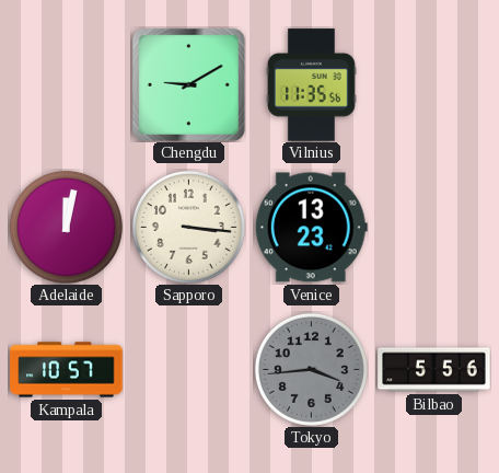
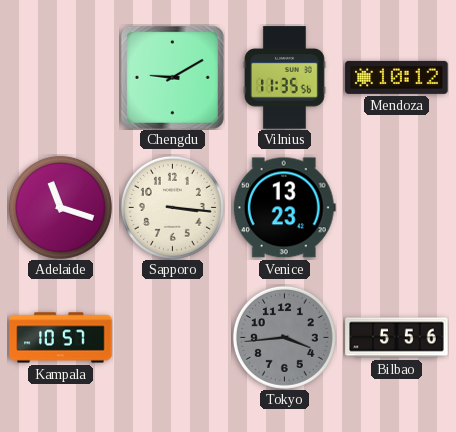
Mendoza: none -> 10:12
Adelaide: 12:02 -> 11:18
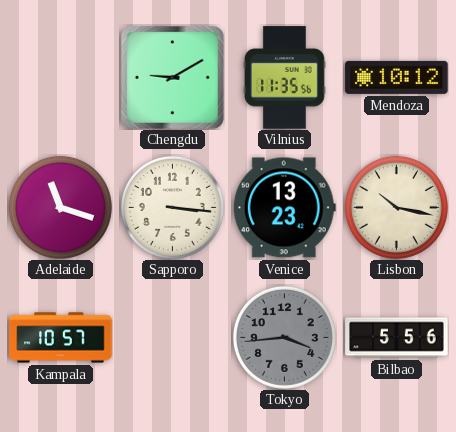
Lisbon: none -> 10:17
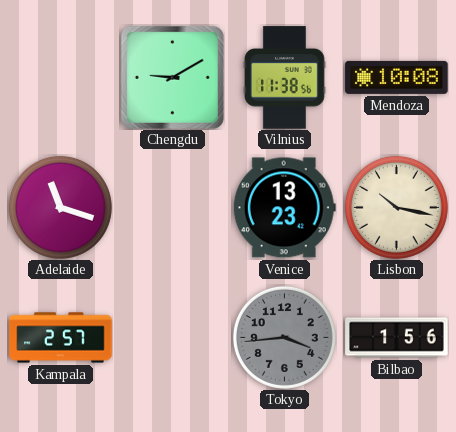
Vilnius: 11:35 -> 11:38
Mendoza: 10:12 -> 10:08
Sapporo: 3:16 -> none
Kampala: 10:57 -> 2:57
Bilbao: 5:56 -> 1:56
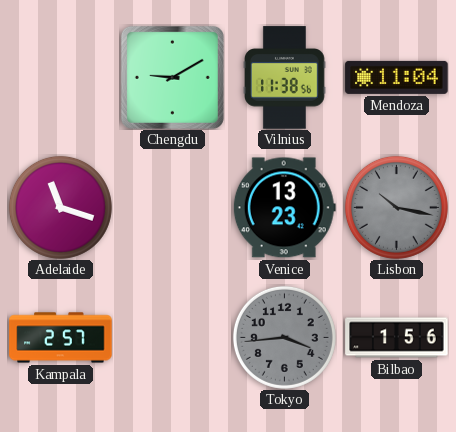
Mendoza: 10:08 -> 11:04
Lisbon dial: cream -> grey
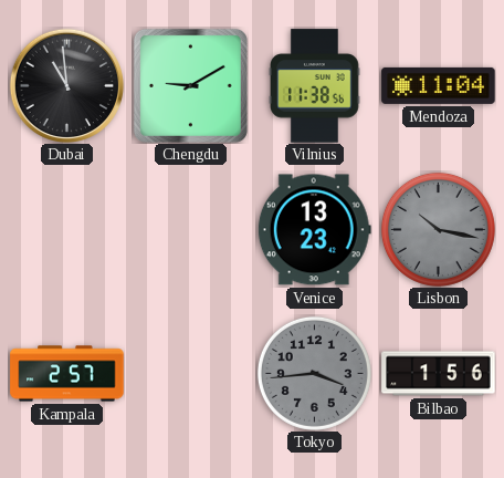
Dubai: none -> 10:59
Adelaide: 11:18 -> none
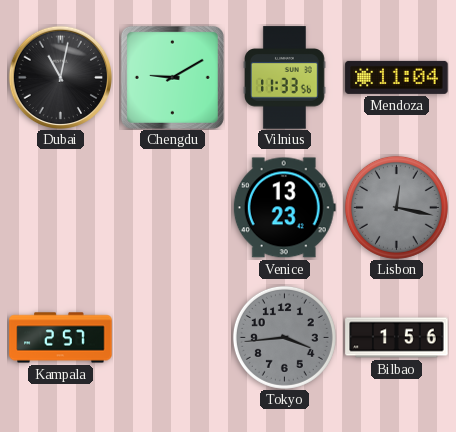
Dubai: 10:59 -> 11:02
Vilnius: 11:38 -> 11:33
Lisbon: 10:17 -> 12:17
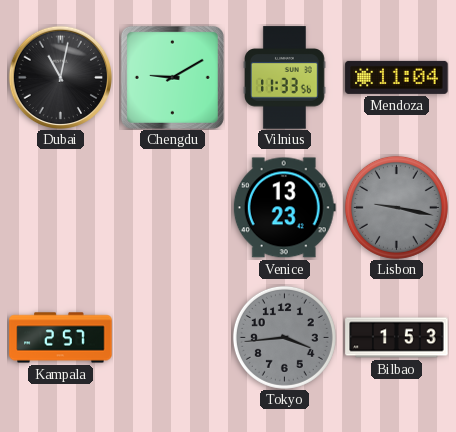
Lisbon: 12:17 -> 9:17
Bilbao: 1:56 -> 1:53
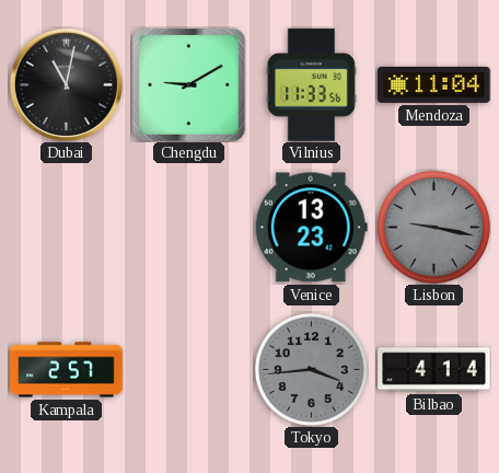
Bilbao: 1:53 -> 4:14
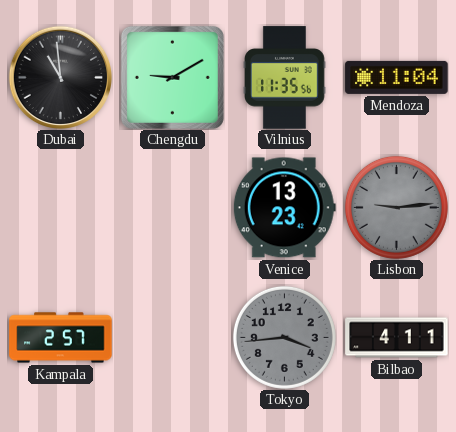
Dubai: 11:02 -> 10:59
Vilnius: 11:33 -> 11:35
Lisbon: 9:17 -> 9:14
Bilbao: 4:14 -> 4:11
